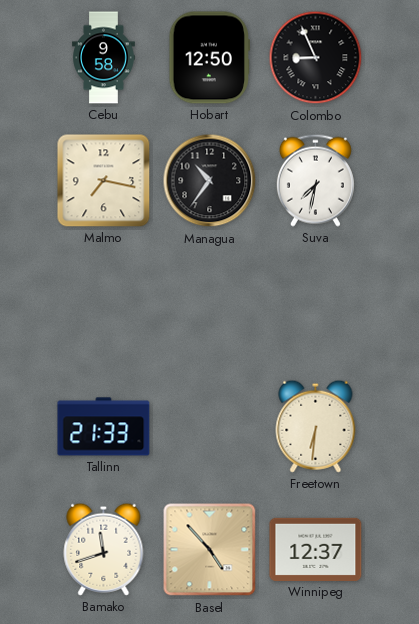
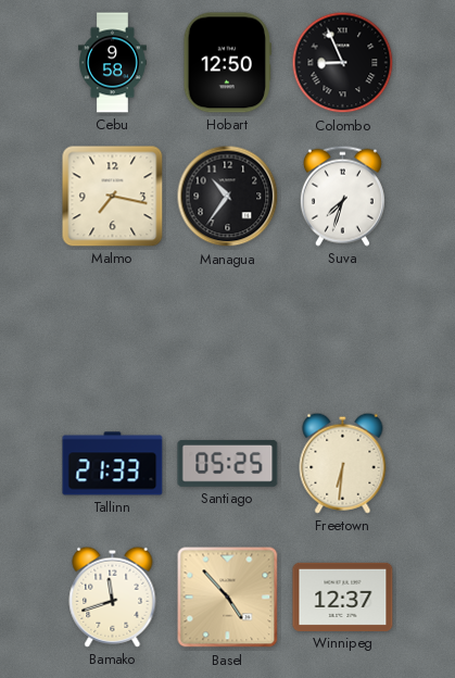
Suva: 7:32 -> 7:33
Santiago: none -> 05:25
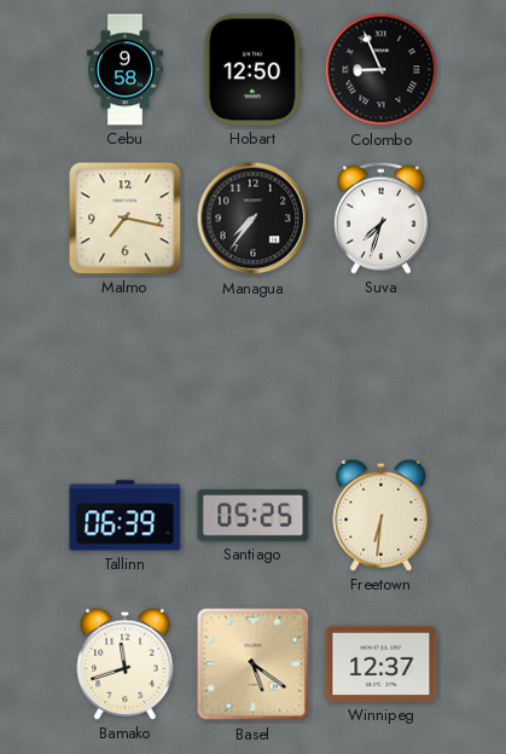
Managua: 10:36 -> 7:36
Tallinn: 21:33 -> 06:39
Basel: 4:53 -> 5:21
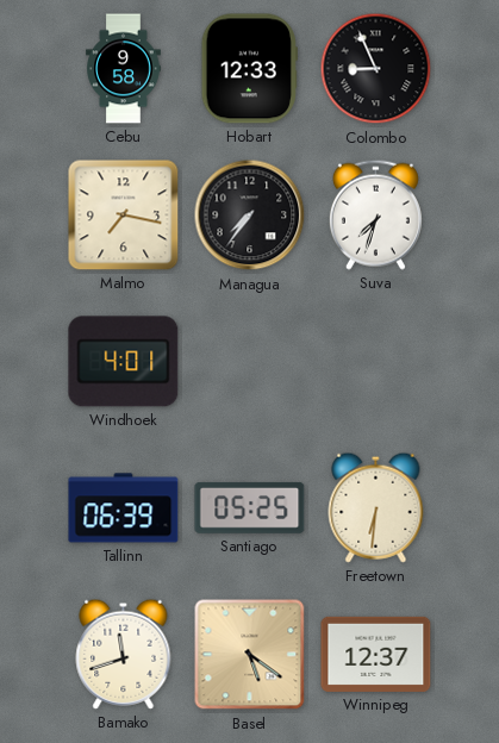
Hobart: 12:50 -> 12:33
Windhoek: none -> 4:01
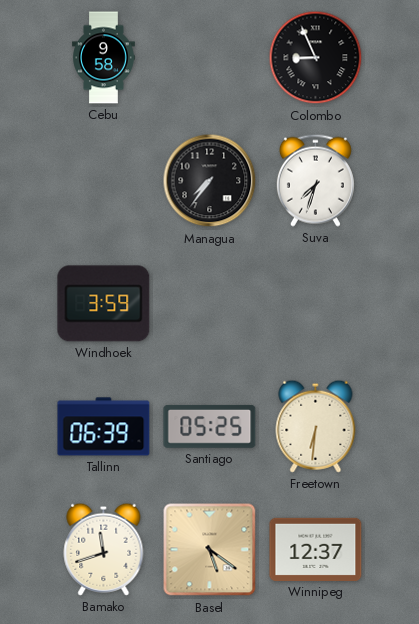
Hobart: 12:33 -> none
Malmo: 7:17 -> none
Windhoek: 4:01 -> 3:59
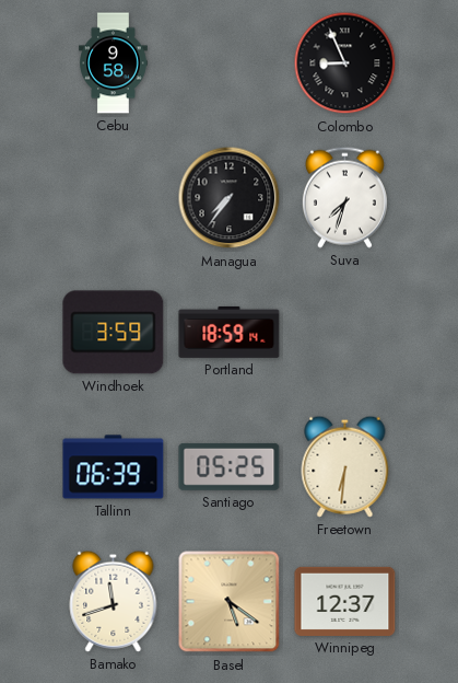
Portland: none -> 18:59
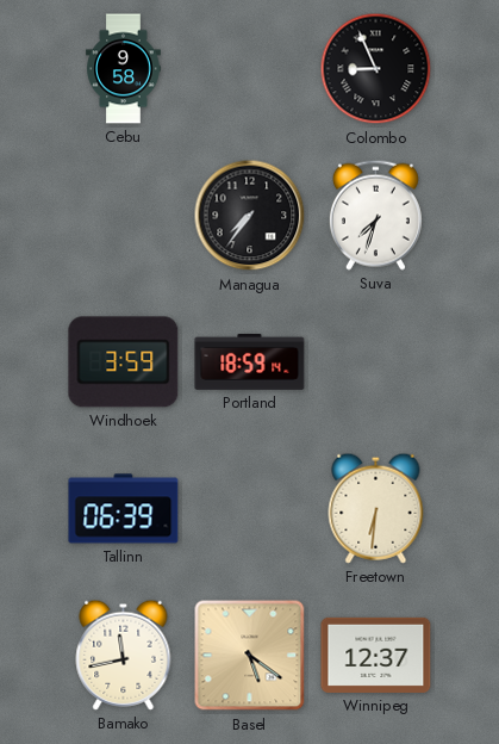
Santiago: 05:25 -> none
Bamako: 11:42 -> 11:43
